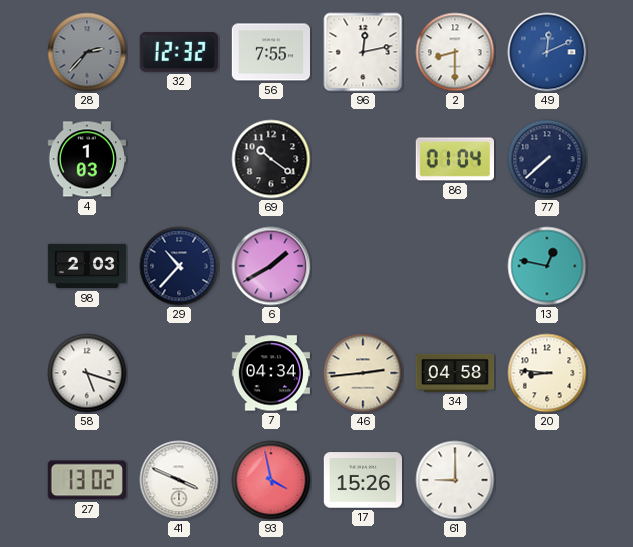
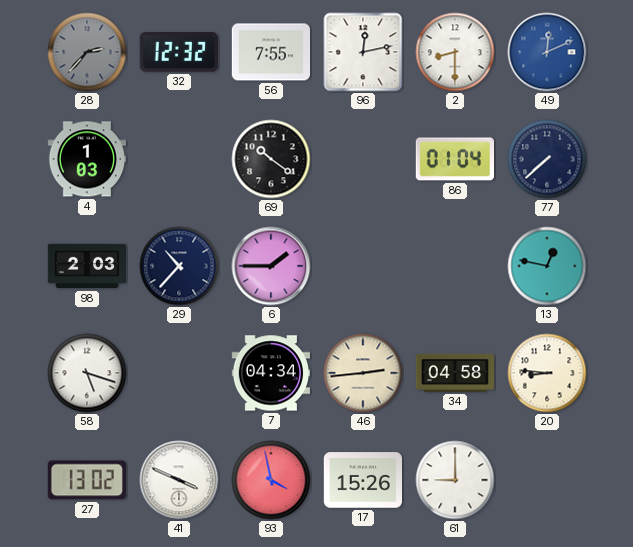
6: 1:40 -> 1:45
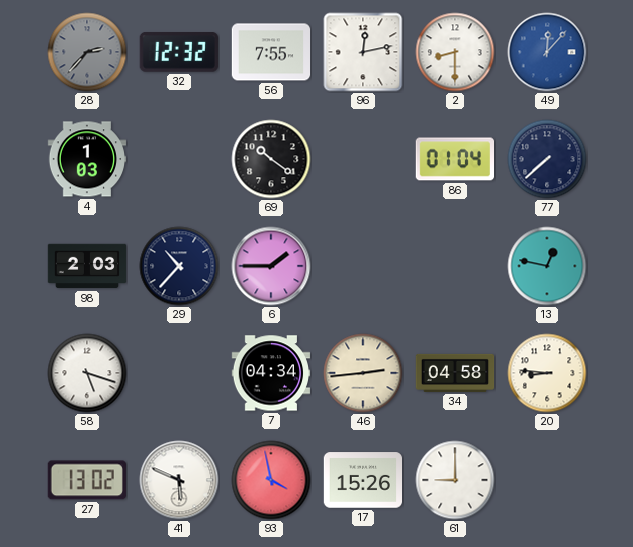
49: 12:11 -> 12:07
41: 3:49 -> 5:49
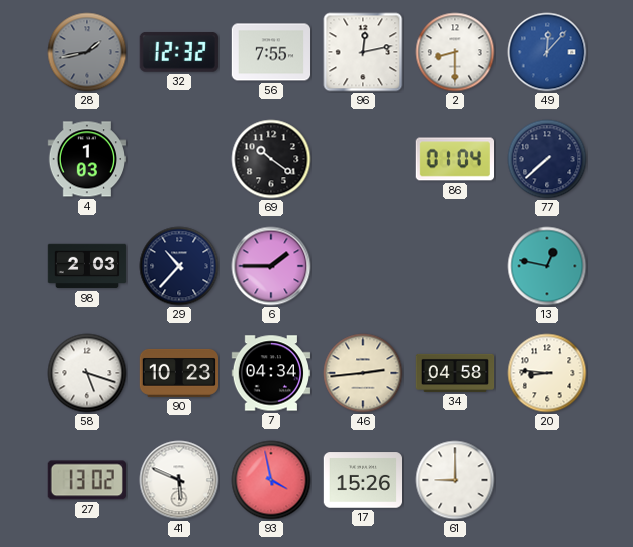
28: 2:37 -> 1:43
90: none -> 10:23
